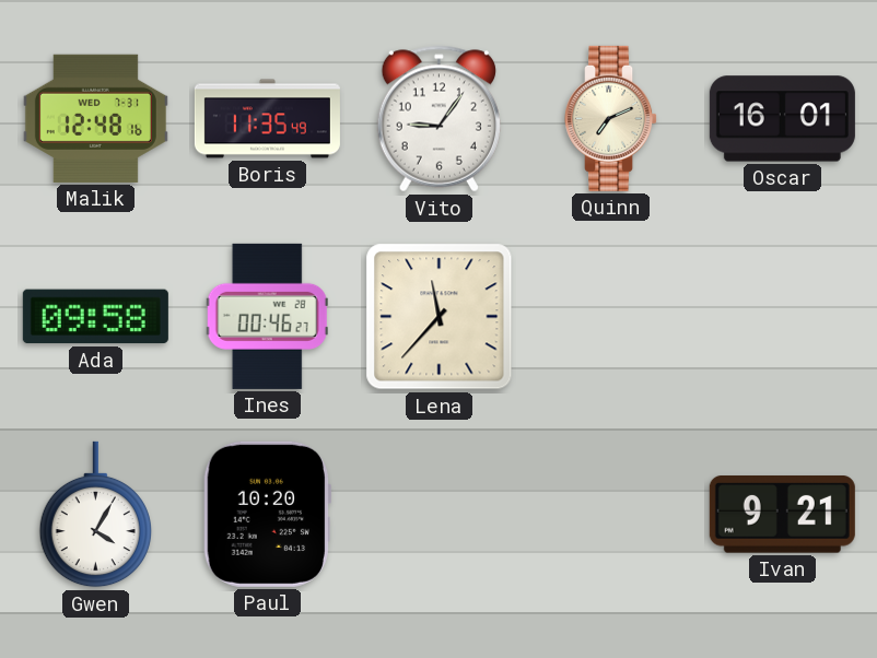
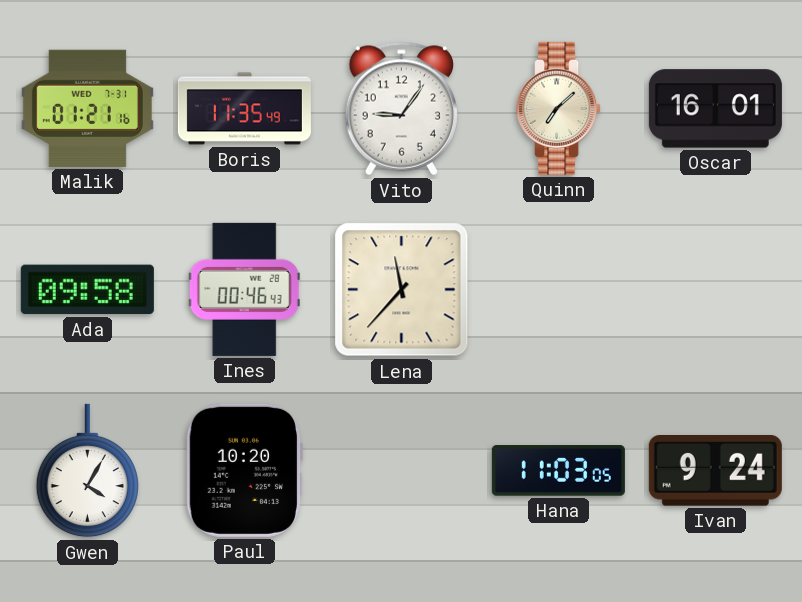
Malik: 12:48 -> 01:21
Quinn: 7:11 -> 7:08
Ines: 00:46:27 -> 00:46:43
Hana: none -> 11:03
Ivan: 9:21 -> 9:24
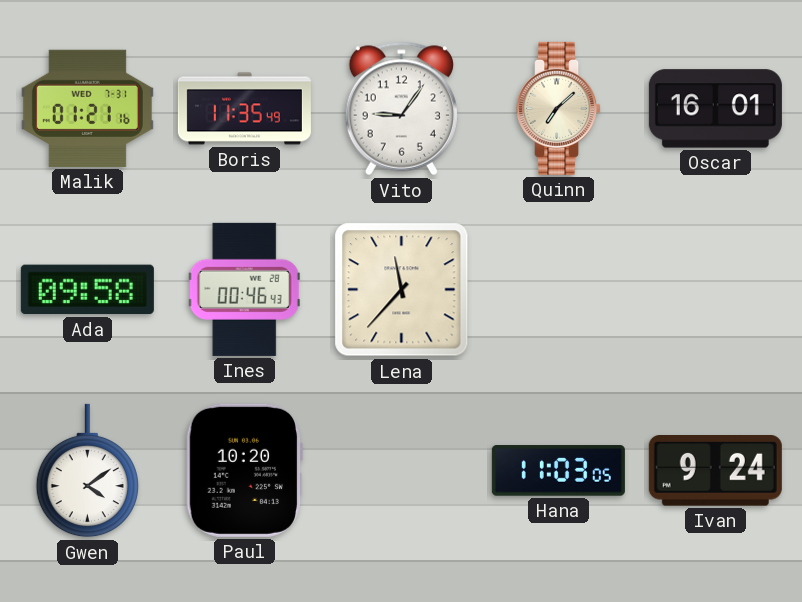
Gwen: 4:05 -> 4:09
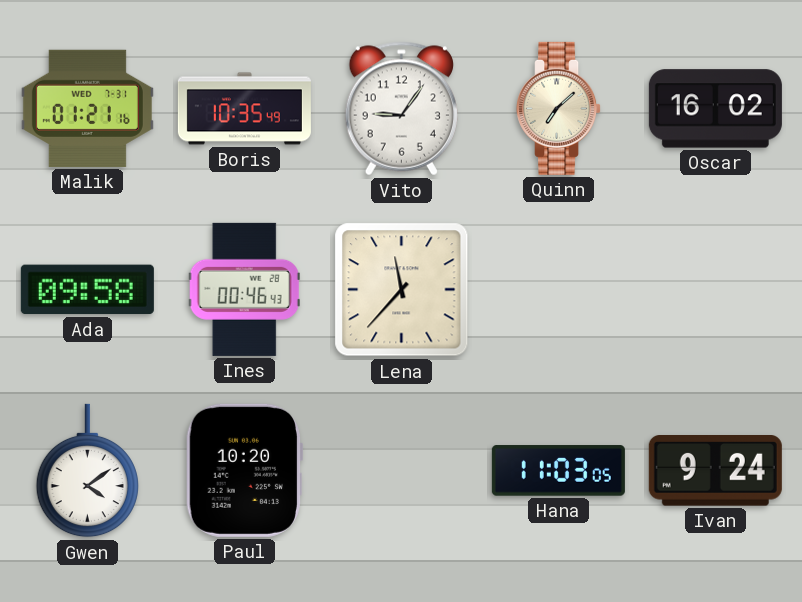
Boris: 11:35 -> 10:35
Oscar: 16:01 -> 16:02
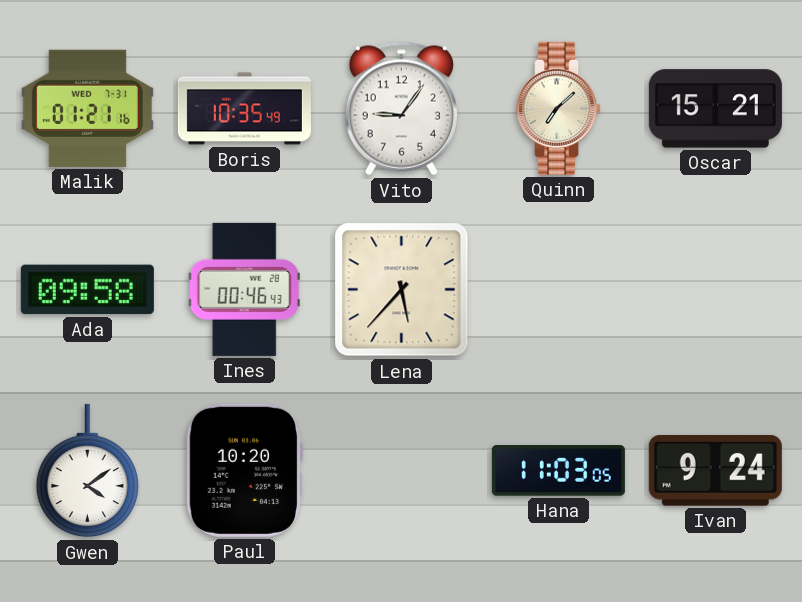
Oscar: 16:02 -> 15:21
Lena: 11:37 -> 5:37
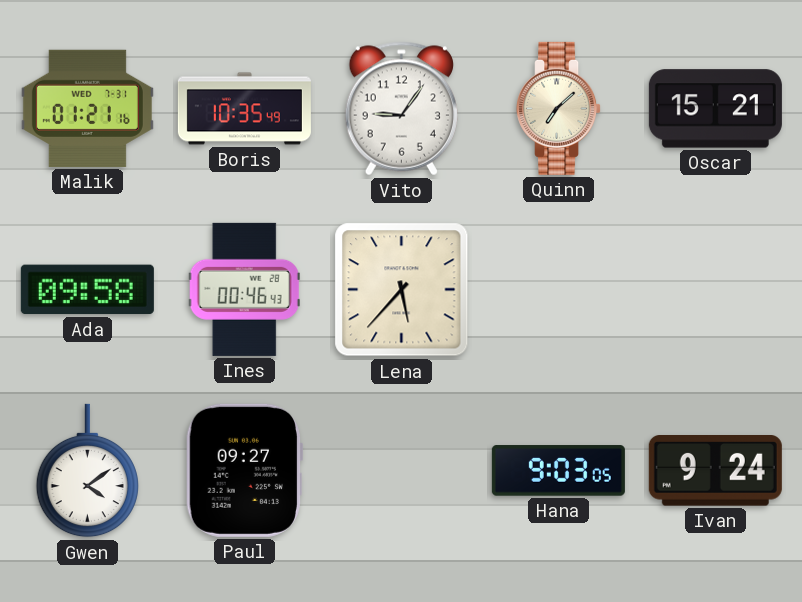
Paul: 10:20 -> 09:27
Hana: 11:03 -> 9:03
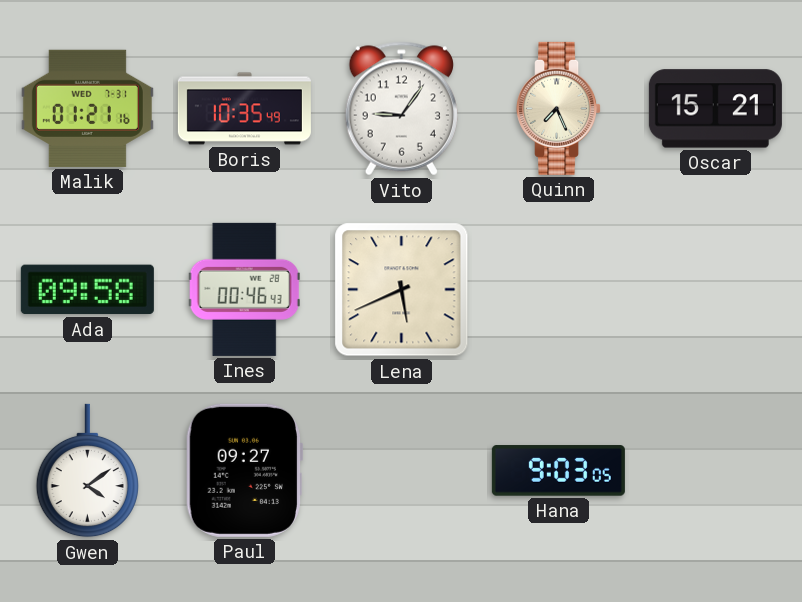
Quinn: 7:08 -> 7:26
Lena: 5:37 -> 5:41
Ivan: 9:24 -> none
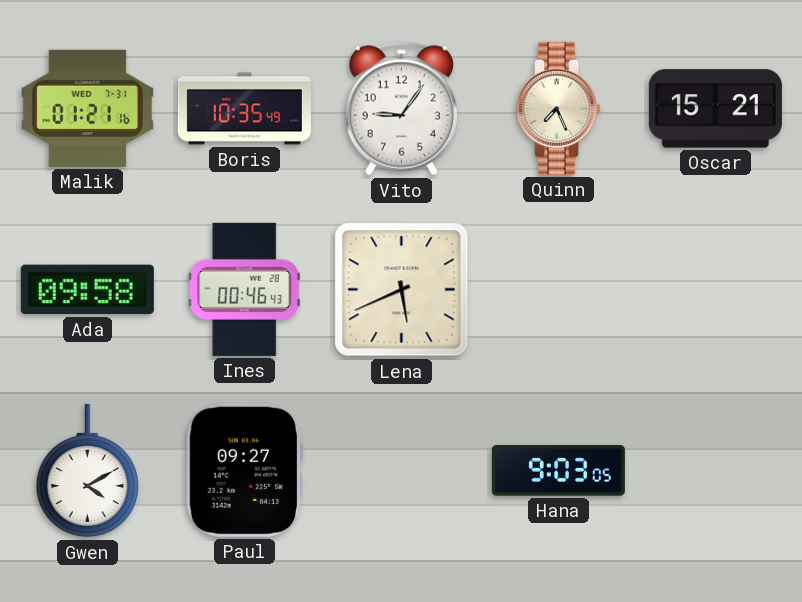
Gwen: 4:09 -> 4:10
